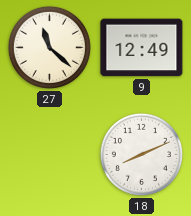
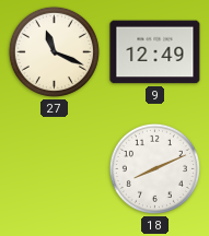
27: 11:22 -> 11:19
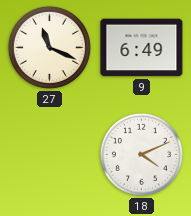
9: 12:49 -> 6:49
18: 8:11 -> 4:11
